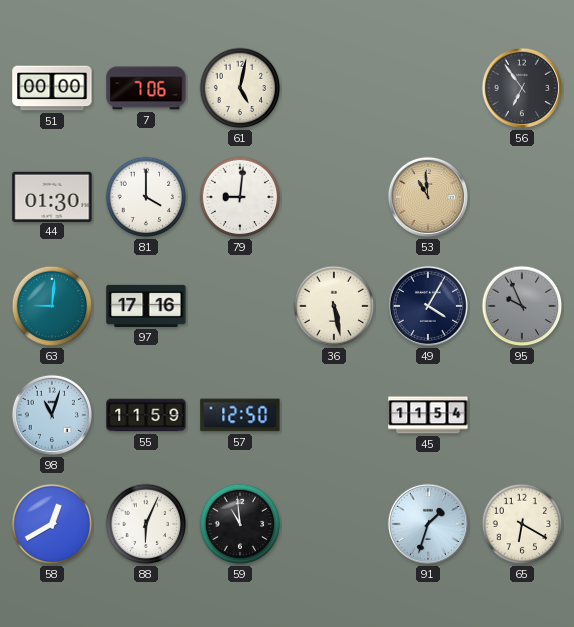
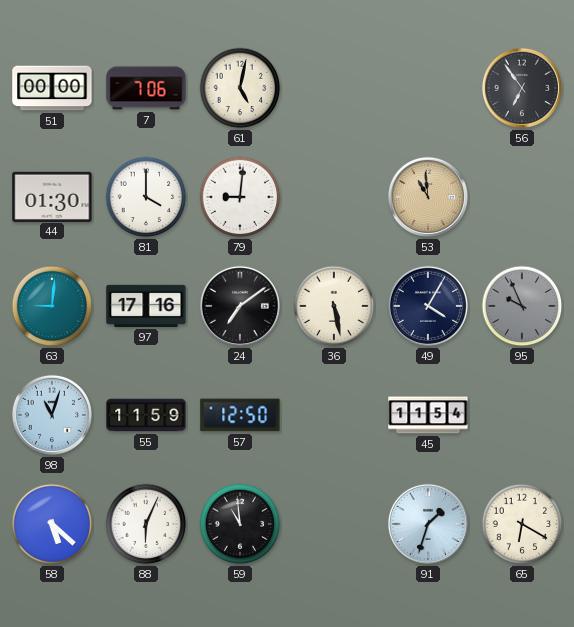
24: none -> 7:09
58: 12:40 -> 5:22
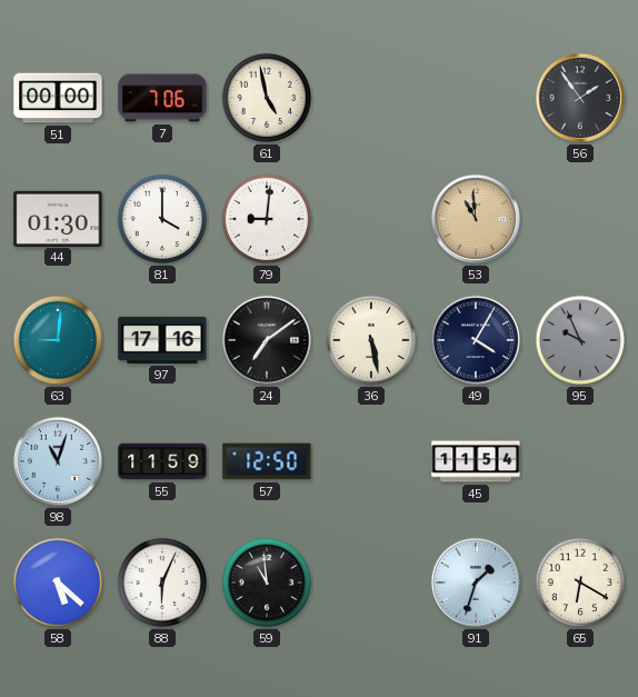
61: 5:02 -> 4:58
56: 6:54 -> 1:54
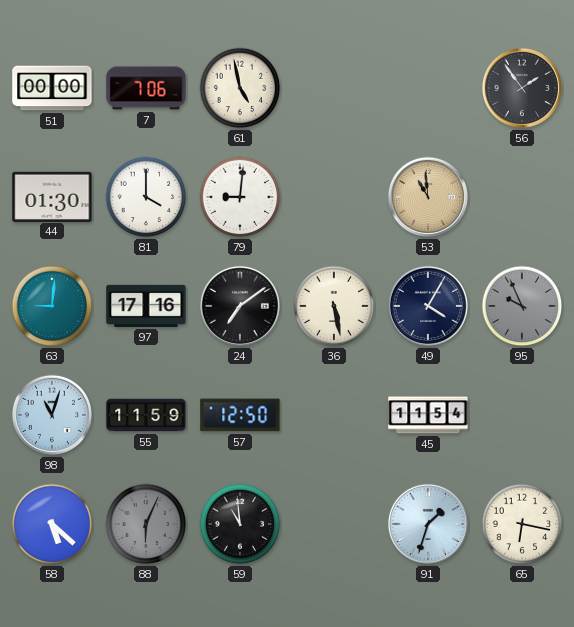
88 dial: white -> grey
65: 6:20 -> 6:17
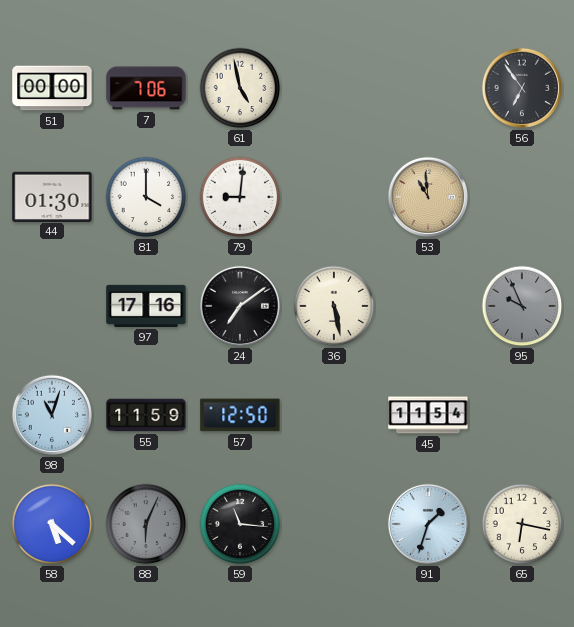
56: 1:54 -> 6:54
63: 9:01 -> none
49: 4:05 -> none
59: 10:59 -> 11:16
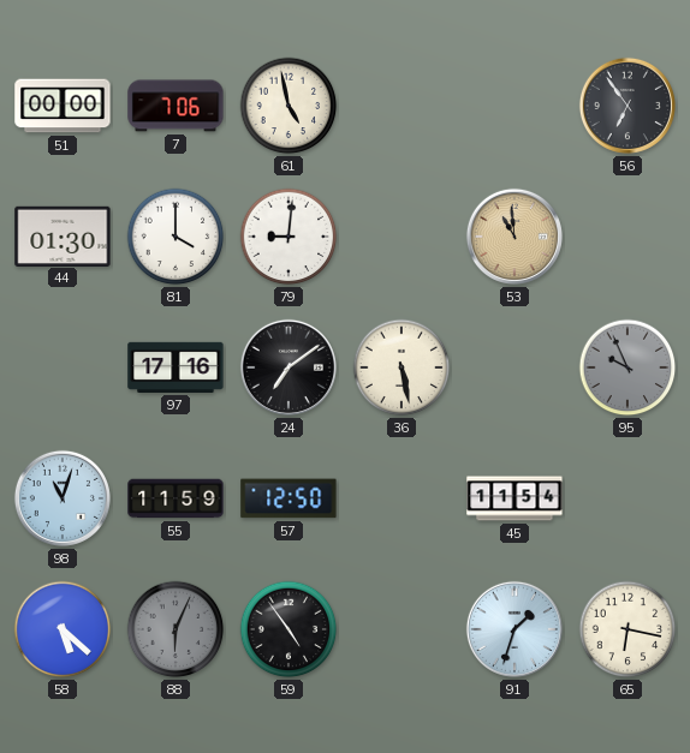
59: 11:16 -> 4:54
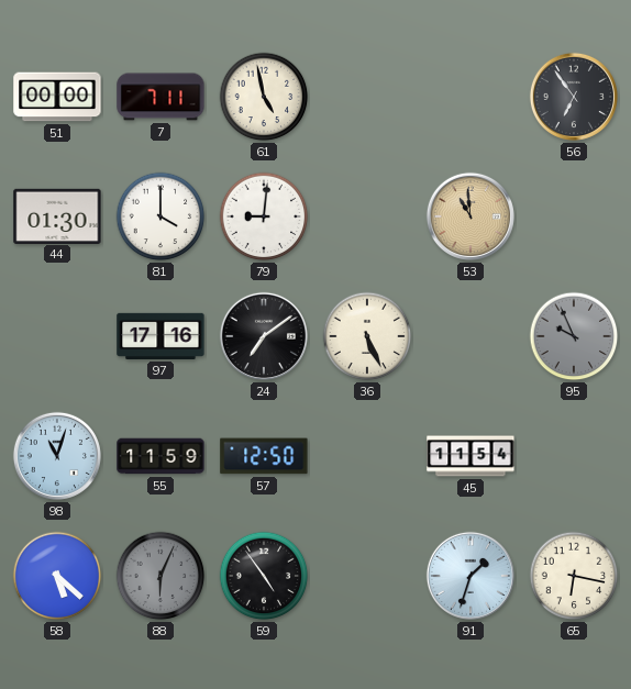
7: 7:06 -> 7:11
36: 5:28 -> 5:26
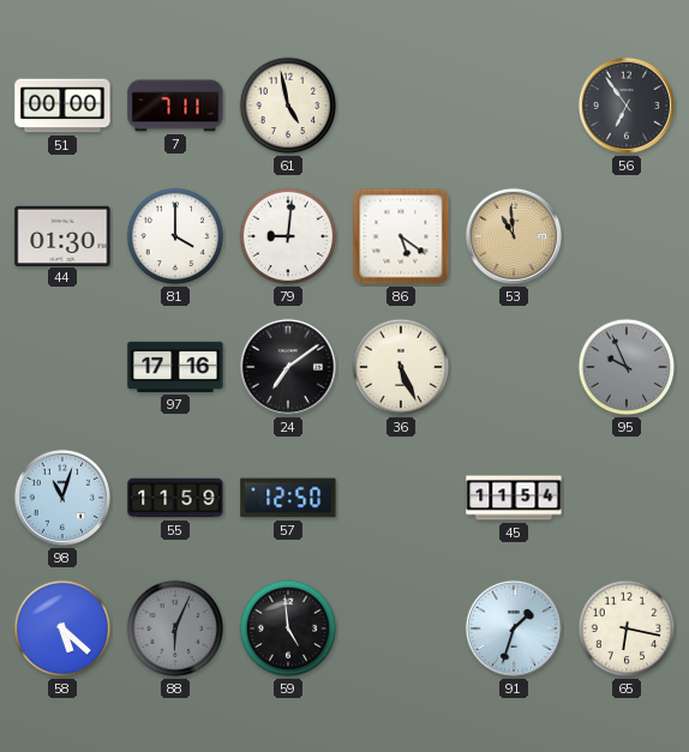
86: none -> 5:21
59: 4:54 -> 4:59
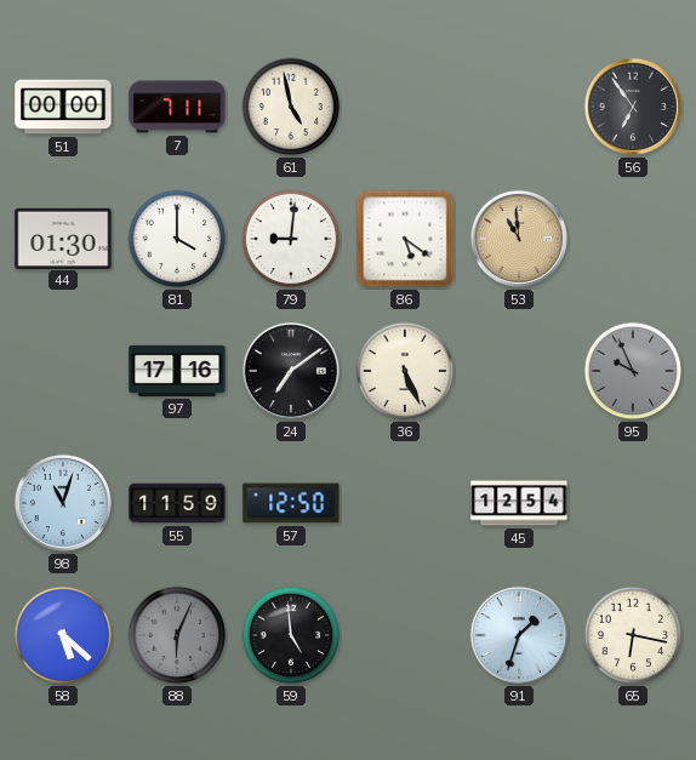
45: 11:54 -> 12:54
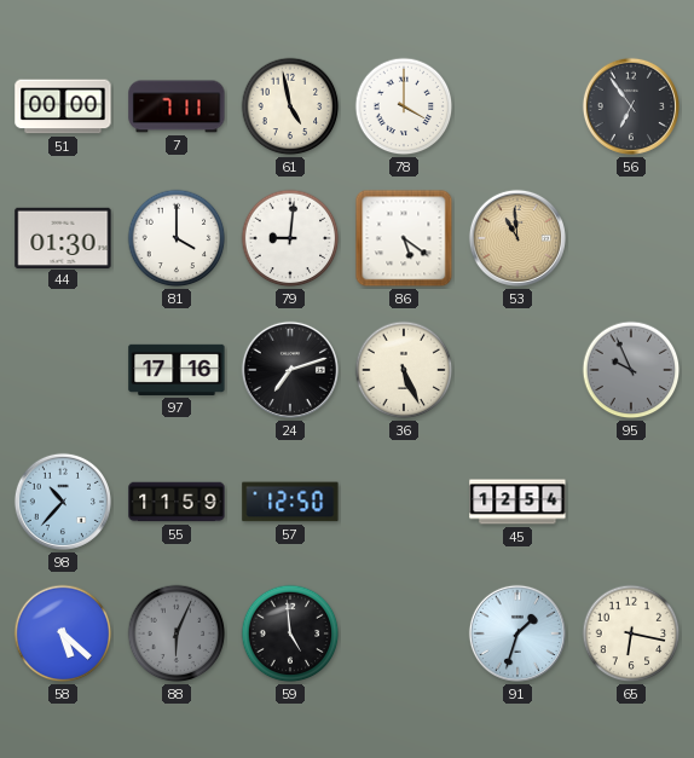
78: none -> 4:00
24: 7:09 -> 7:12
98: 11:03 -> 10:37
